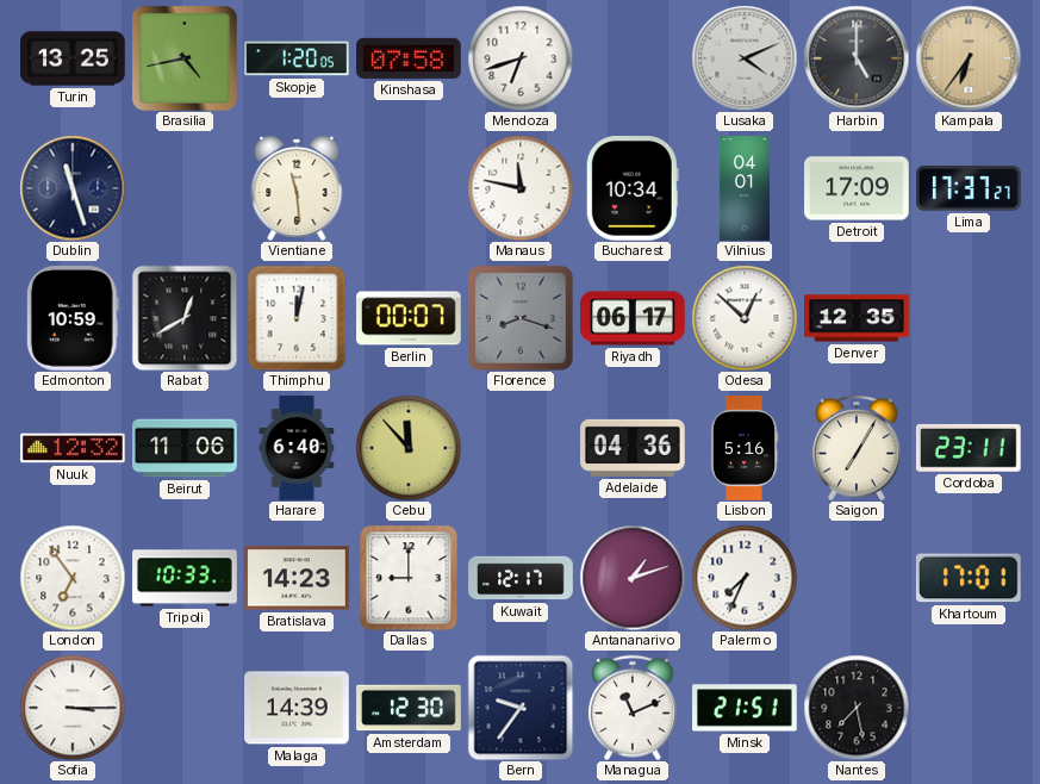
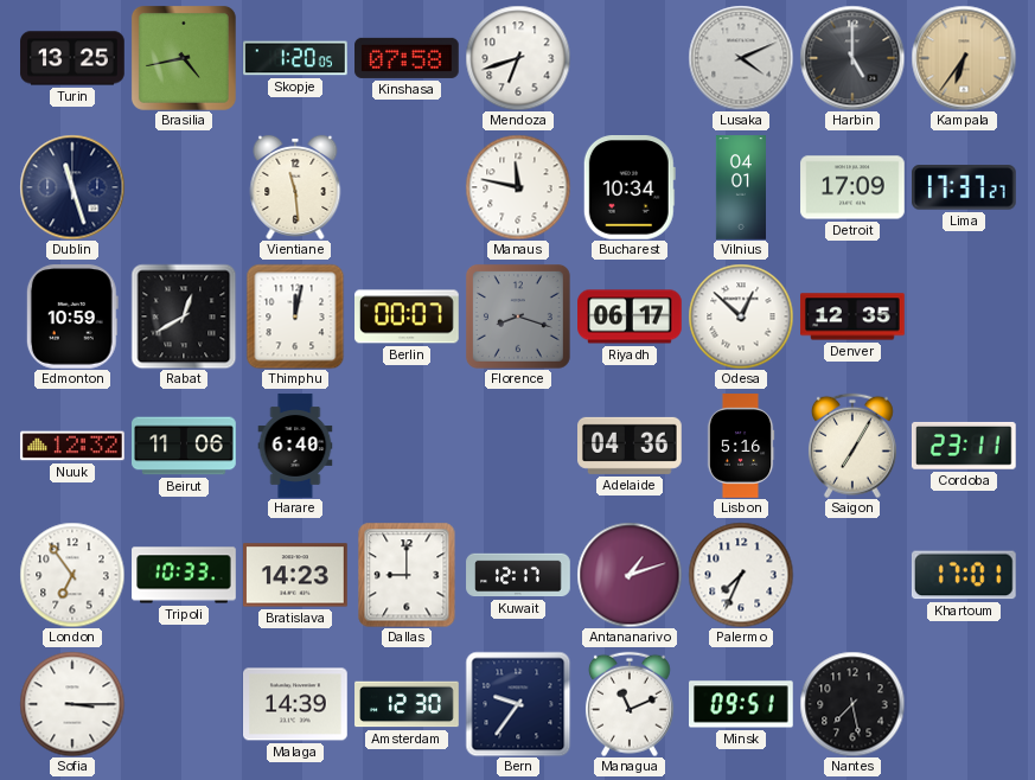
Cebu: 11:53 -> none
Minsk: 21:51 -> 09:51
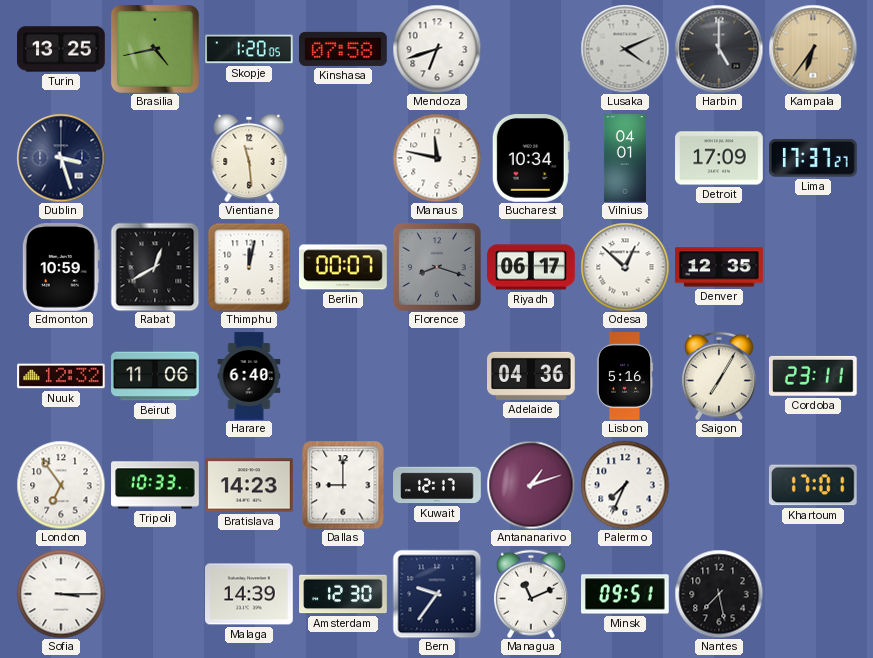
Dublin: 11:27 -> 3:27
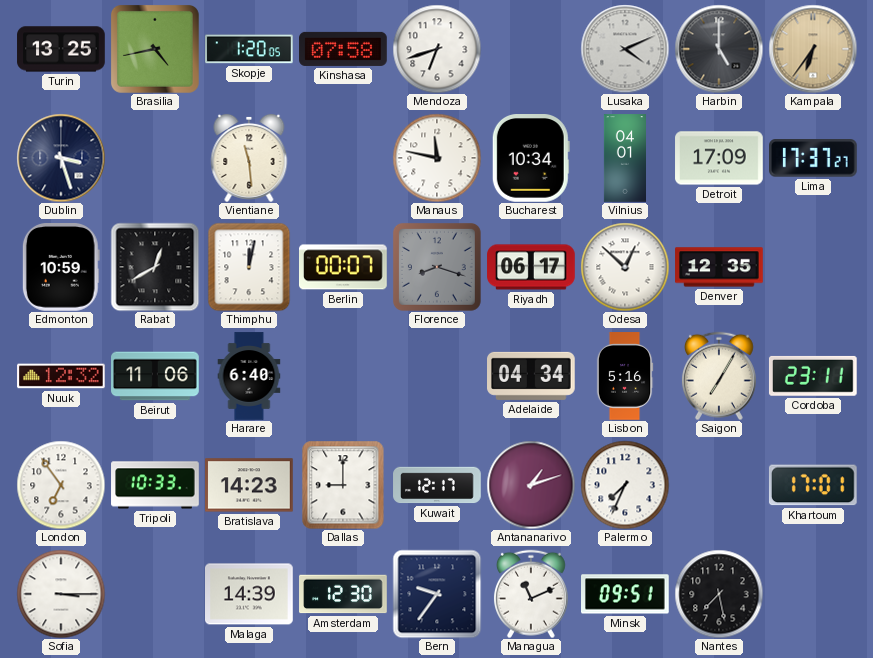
Adelaide: 04:36 -> 04:34
